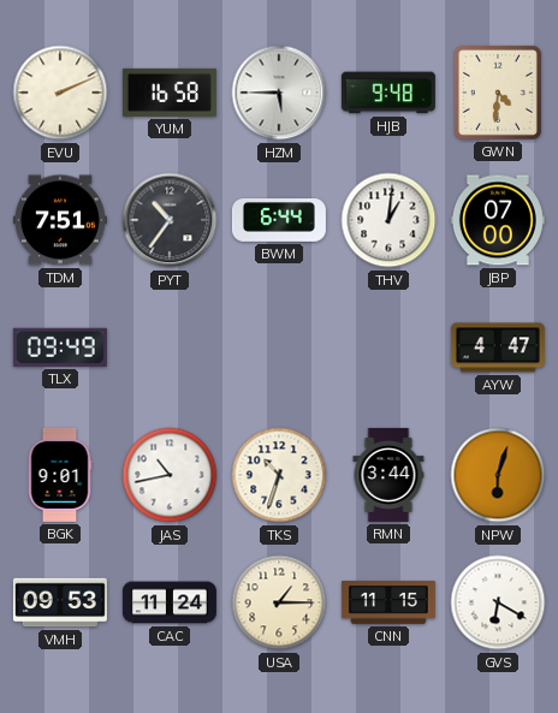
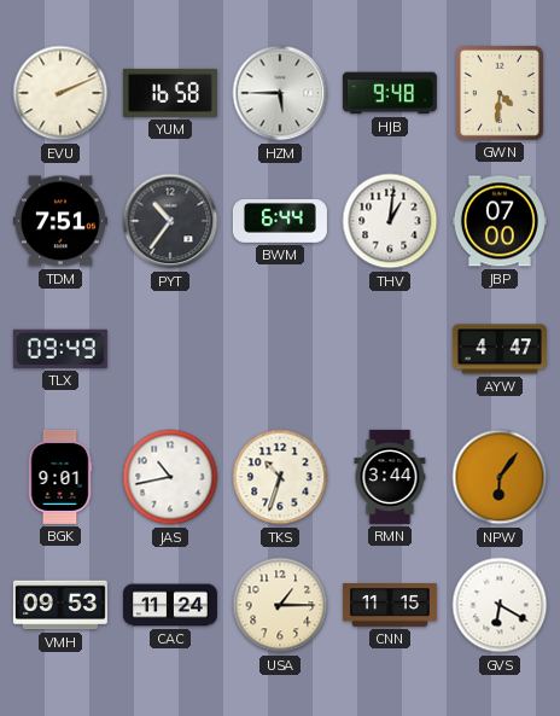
NPW: 6:03 -> 6:06
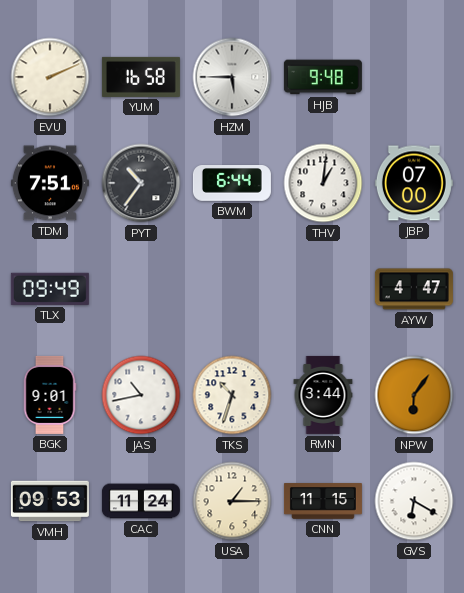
GWN: 4:31 -> none
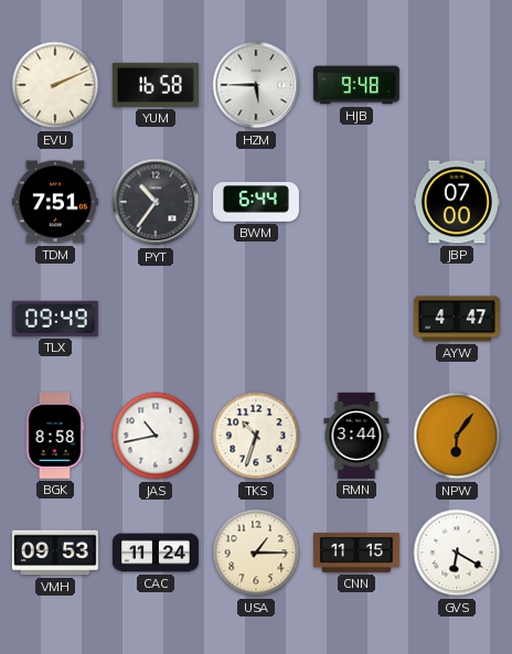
THV: 1:01 -> none
BGK: 9:01 -> 8:58
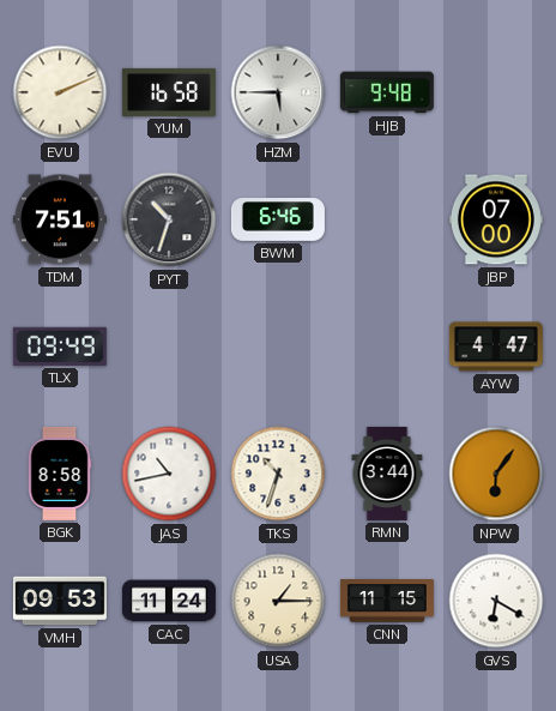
PYT: 10:36 -> 10:33
BWM: 6:44 -> 6:46
